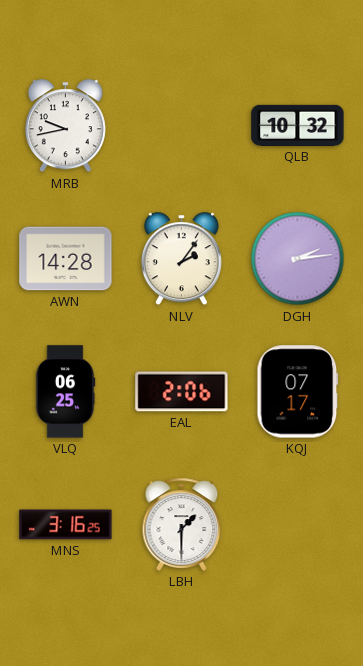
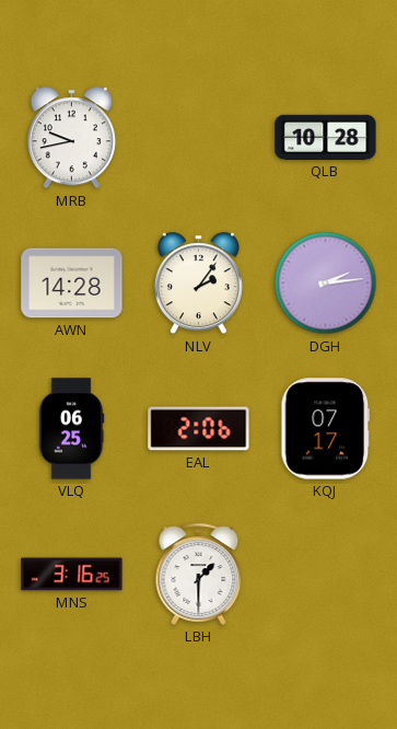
QLB: 10:32 -> 10:28
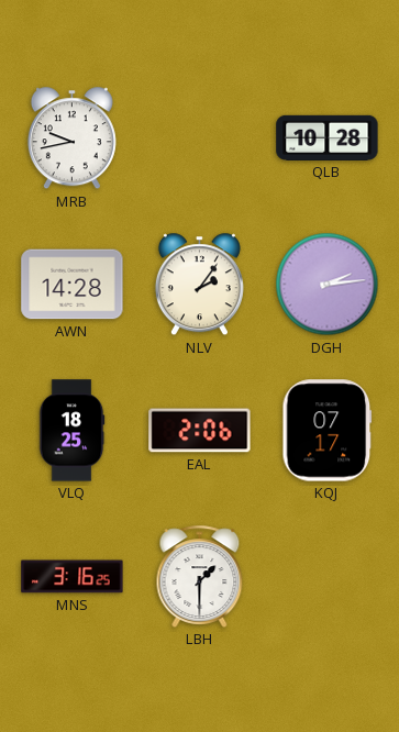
VLQ: 06:25 -> 18:25
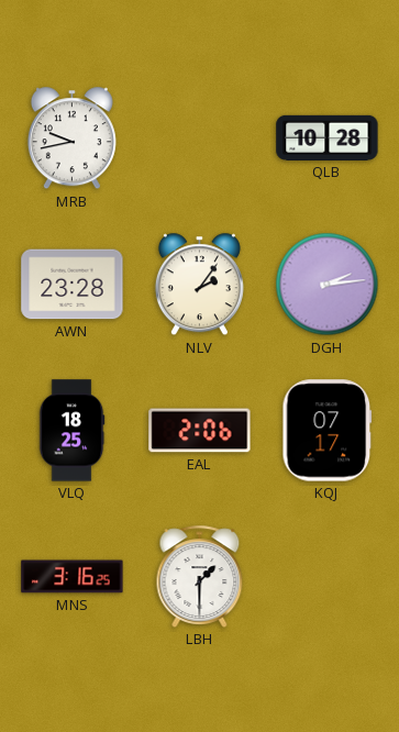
AWN: 14:28 -> 23:28
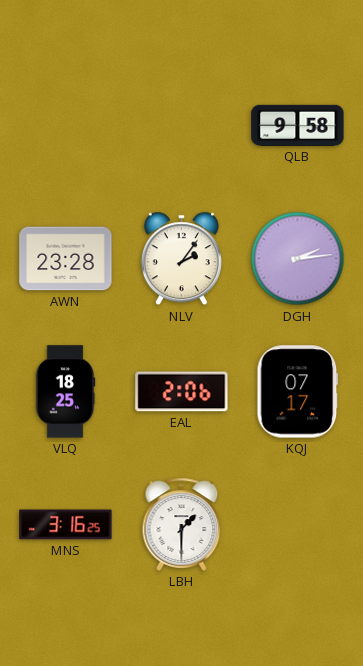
MRB: 9:43 -> none
QLB: 10:28 -> 9:58
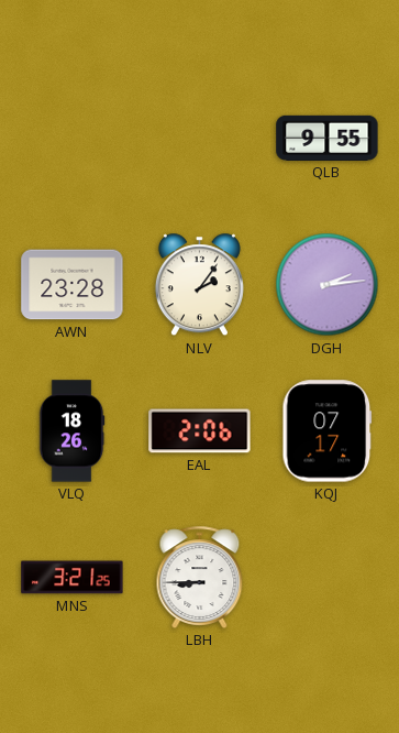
QLB: 9:58 -> 9:55
VLQ: 18:25 -> 18:26
MNS: 3:16 -> 3:21
LBH: 1:30 -> 8:45
